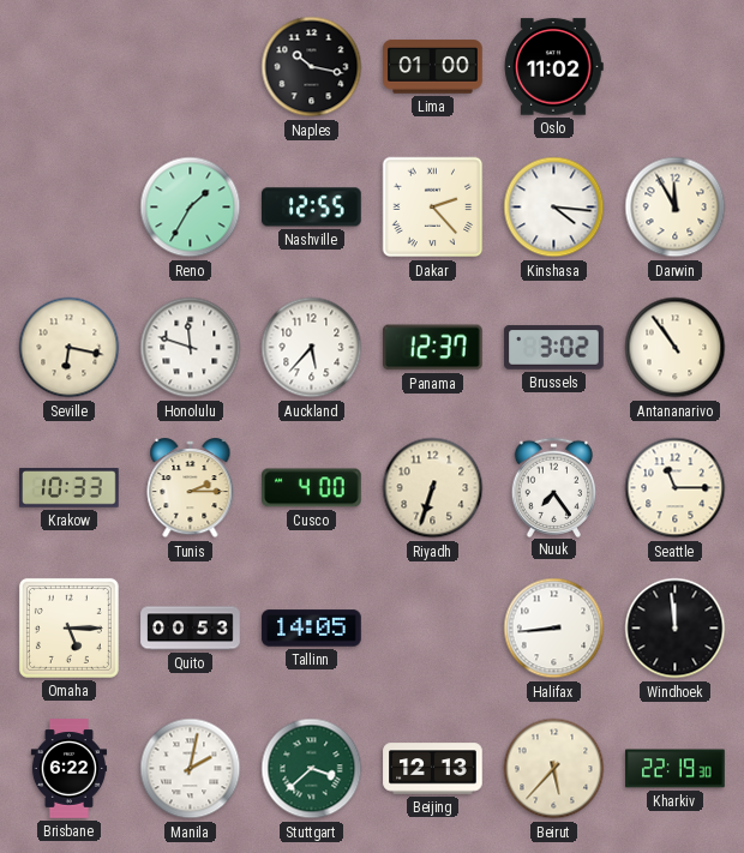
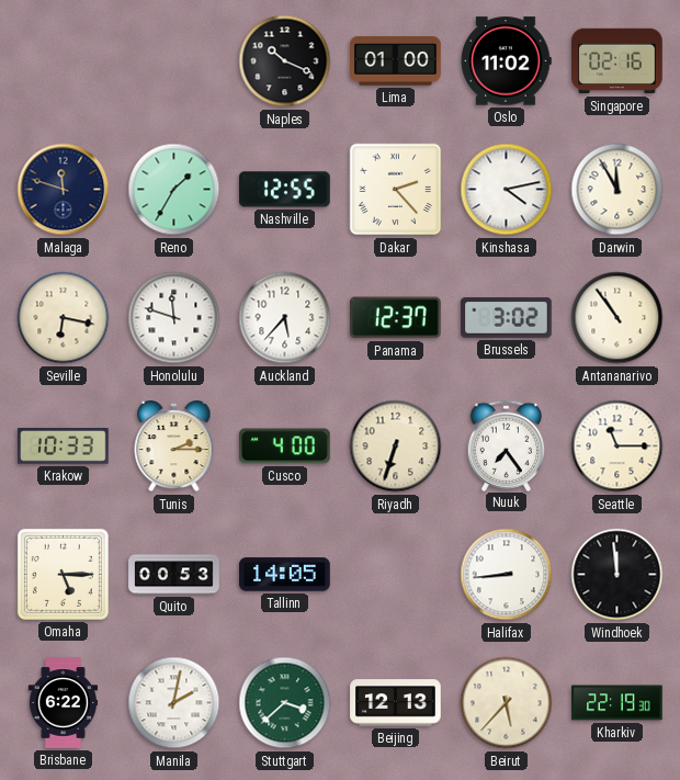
Naples: 10:17 -> 10:19
Singapore: none -> 02:16
Malaga: none -> 11:48
Kinshasa: 4:16 -> 4:13
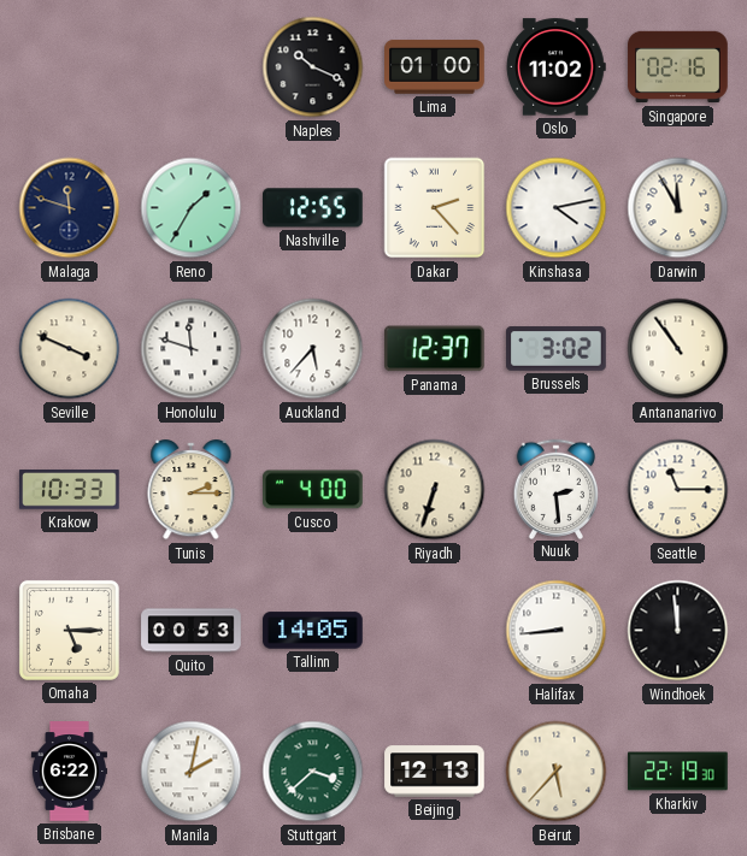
Seville: 6:17 -> 3:49
Nuuk: 7:24 -> 2:29
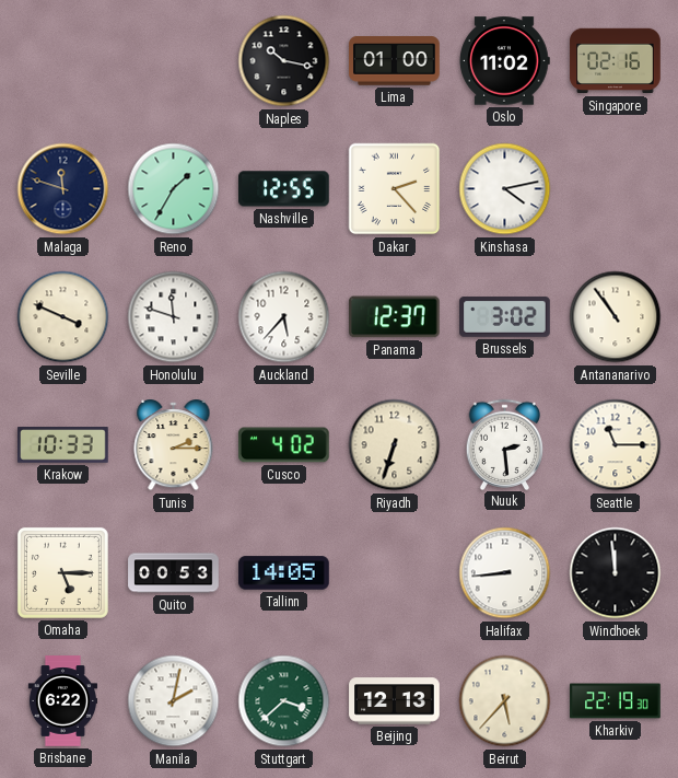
Naples: 10:19 -> 10:17
Darwin: 11:55 -> none
Cusco: 4:00 -> 4:02
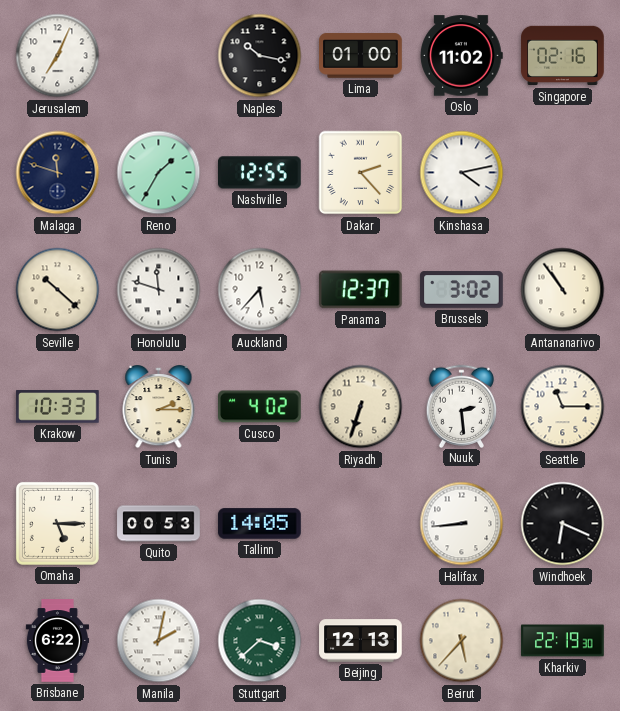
Jerusalem: none -> 7:04
Seville: 3:49 -> 10:22
Windhoek: 11:59 -> 6:19
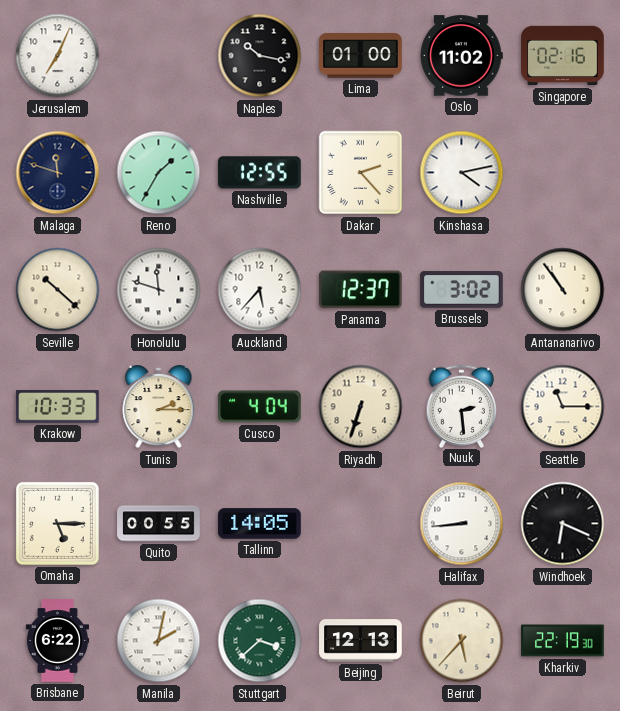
Cusco: 4:02 -> 4:04
Quito: 00:53 -> 00:55
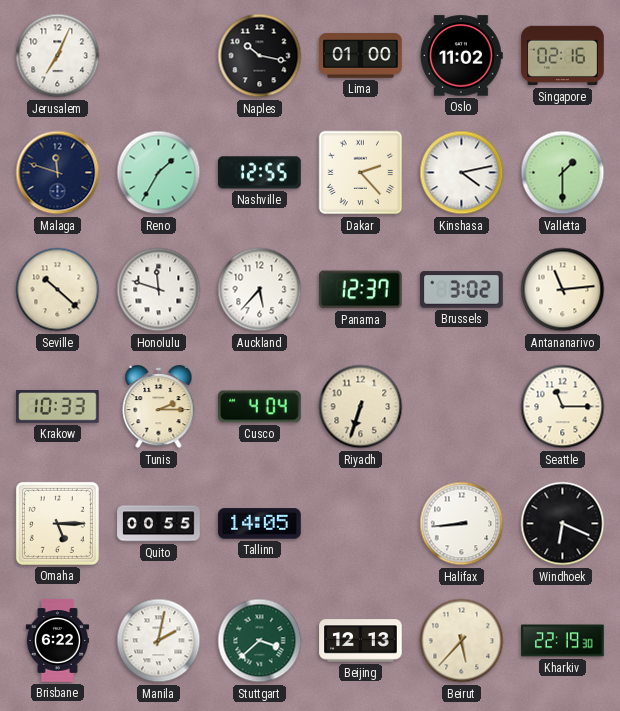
Valletta: none -> 1:30
Antananarivo: 10:54 -> 11:14
Nuuk: 2:29 -> none
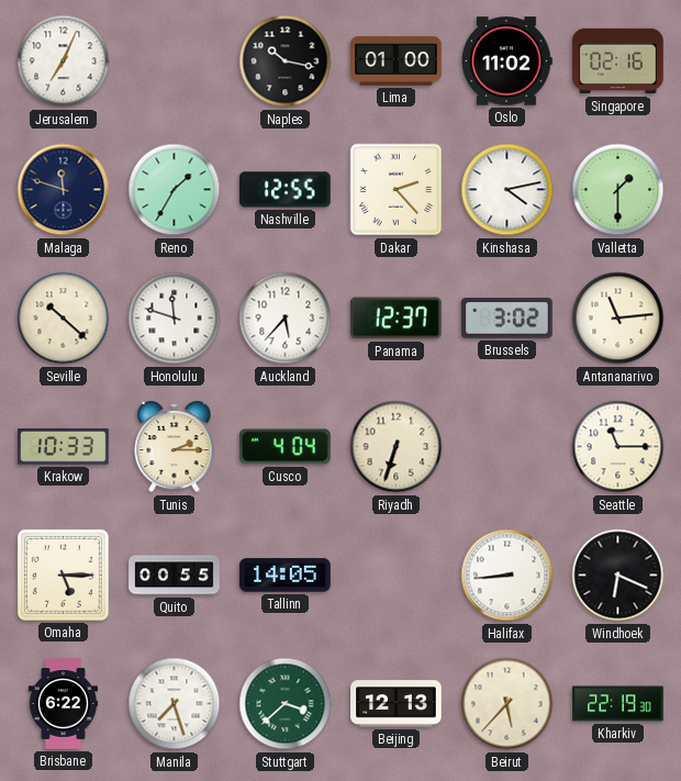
Manila: 2:02 -> 7:27
